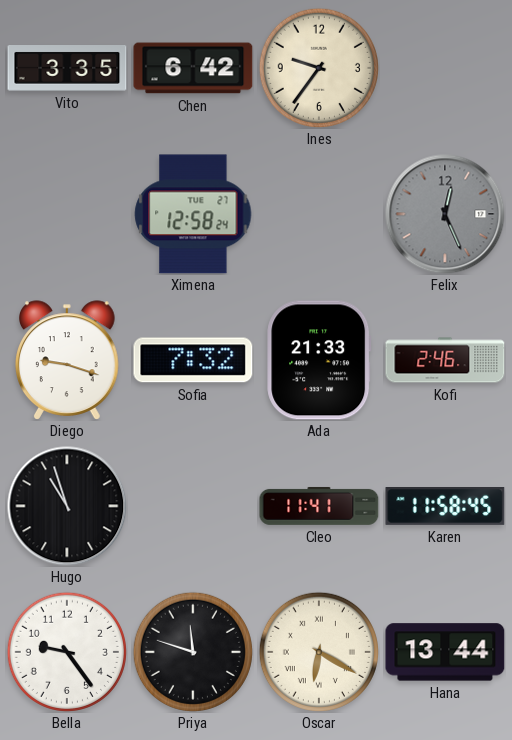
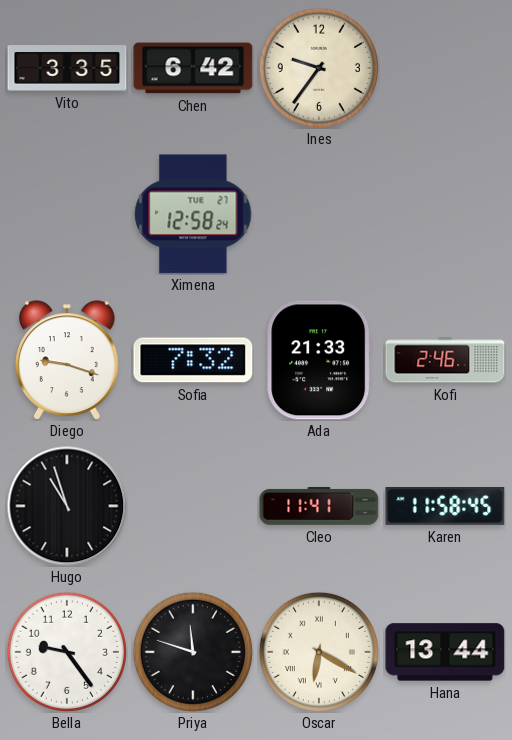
Felix: 12:26 -> none
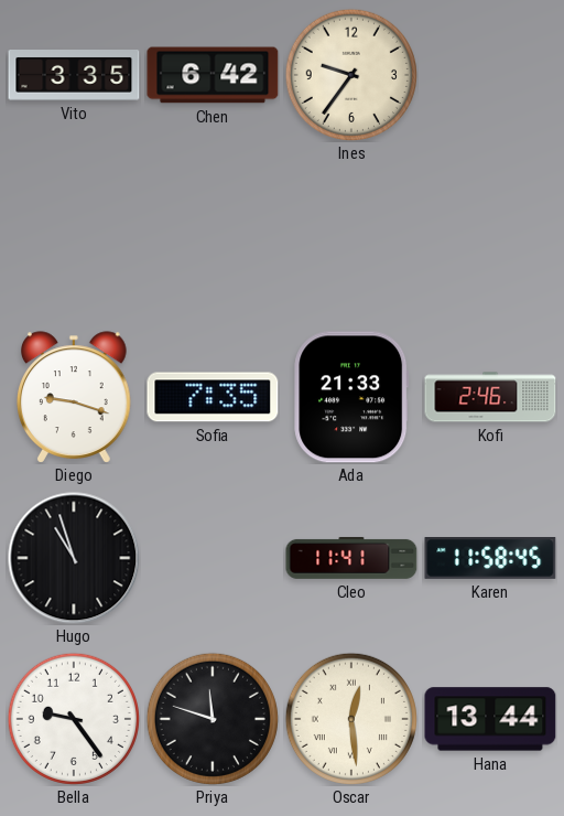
Ximena: 12:58 -> none
Sofia: 7:32 -> 7:35
Oscar: 6:20 -> 12:29
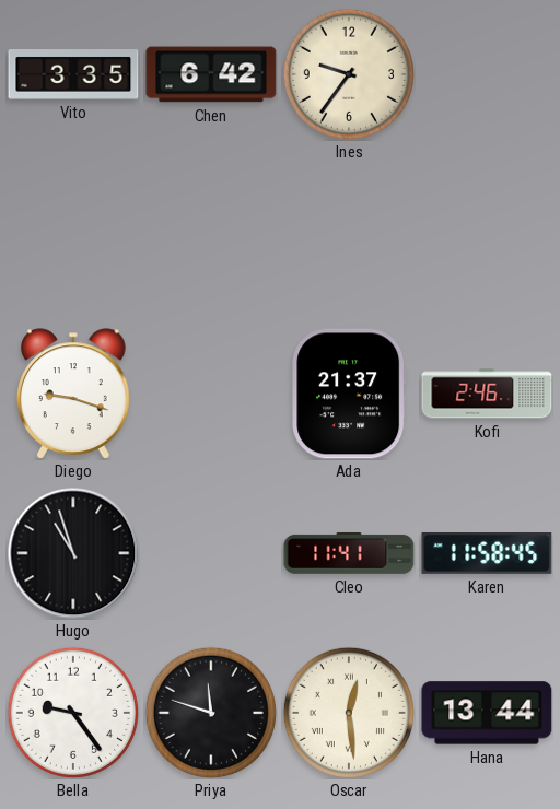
Sofia: 7:35 -> none
Ada: 21:33 -> 21:37
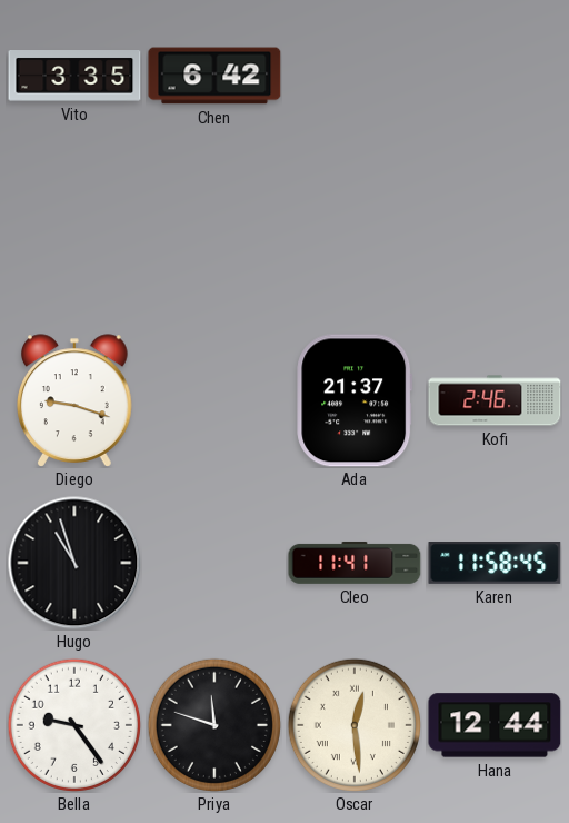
Ines: 9:36 -> none
Hana: 13:44 -> 12:44
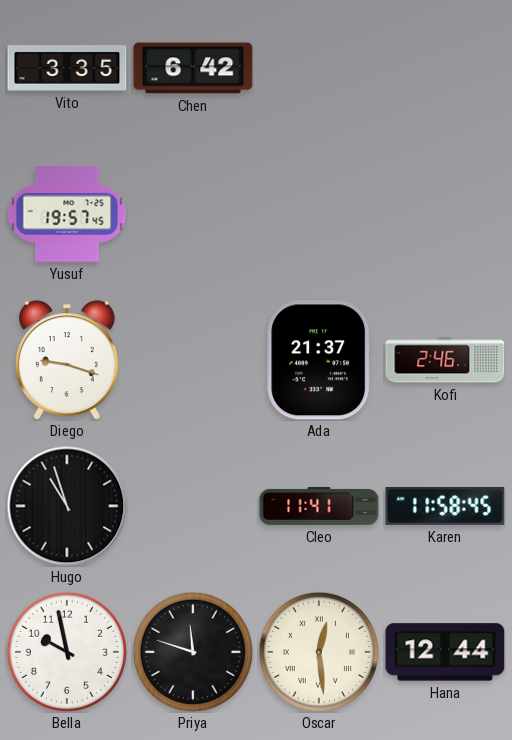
Yusuf: none -> 19:57
Bella: 9:24 -> 9:58
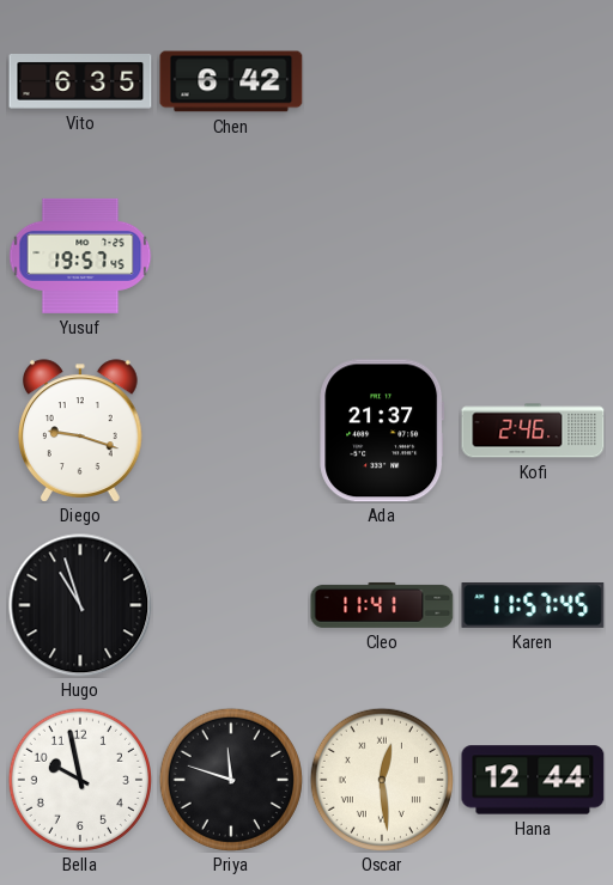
Vito: 3:35 -> 6:35
Karen: 11:58 -> 11:57
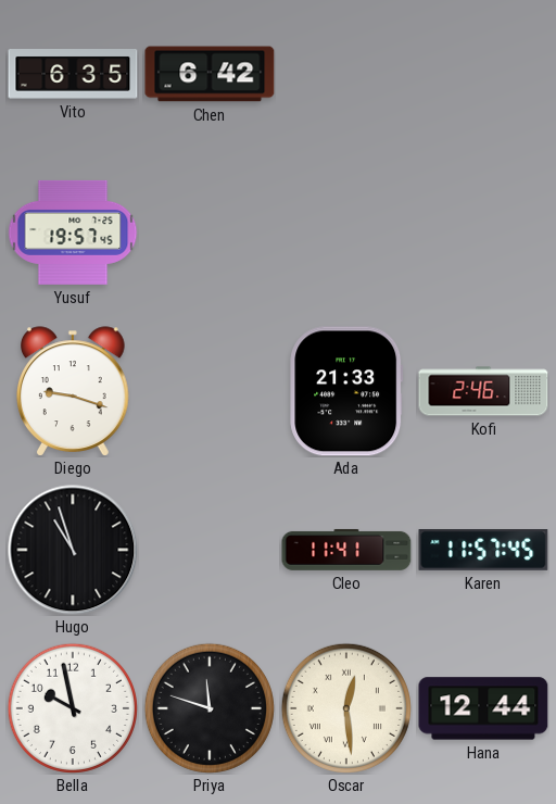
Ada: 21:37 -> 21:33
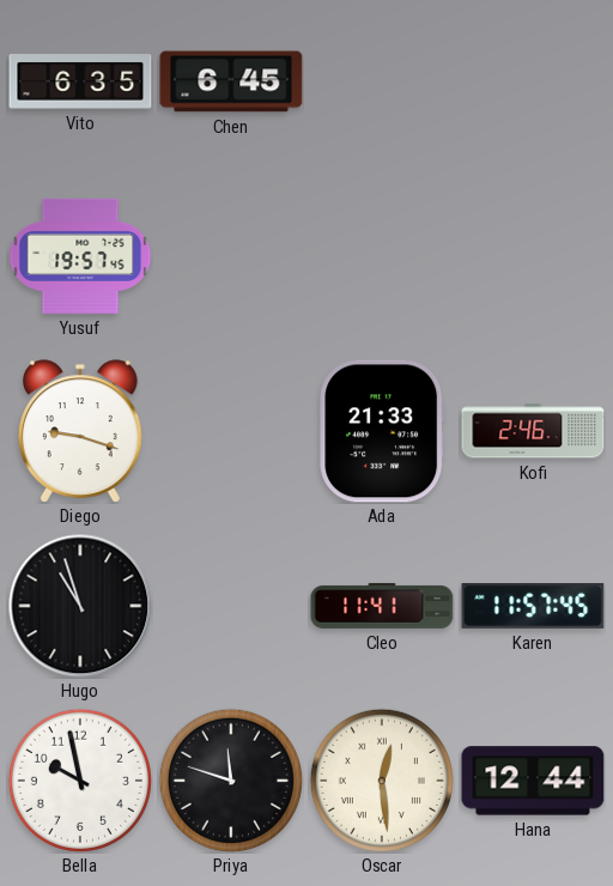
Chen: 6:42 -> 6:45
